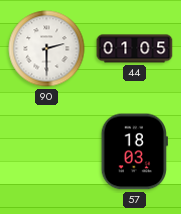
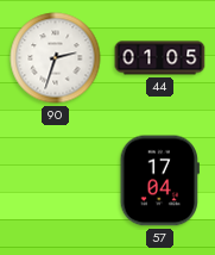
90: 2:30 -> 2:33
57: 18:03 -> 17:04
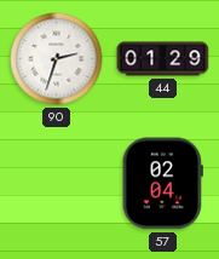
44: 01:05 -> 01:29
57: 17:04 -> 02:04
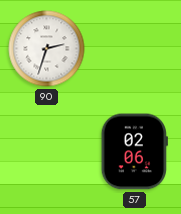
44: 01:29 -> none
57: 02:04 -> 02:06
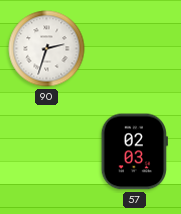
57: 02:06 -> 02:03
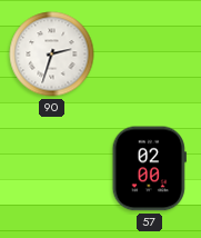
57: 02:03 -> 02:00
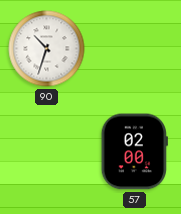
90: 2:33 -> 10:33
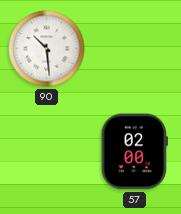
90: 10:33 -> 10:29
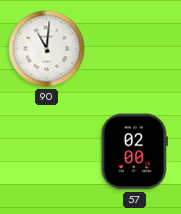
90: 10:29 -> 11:01
